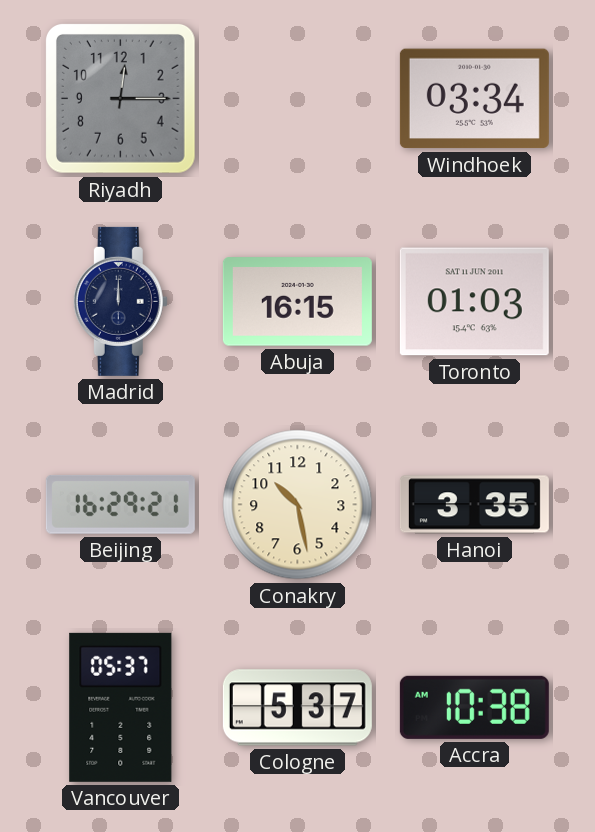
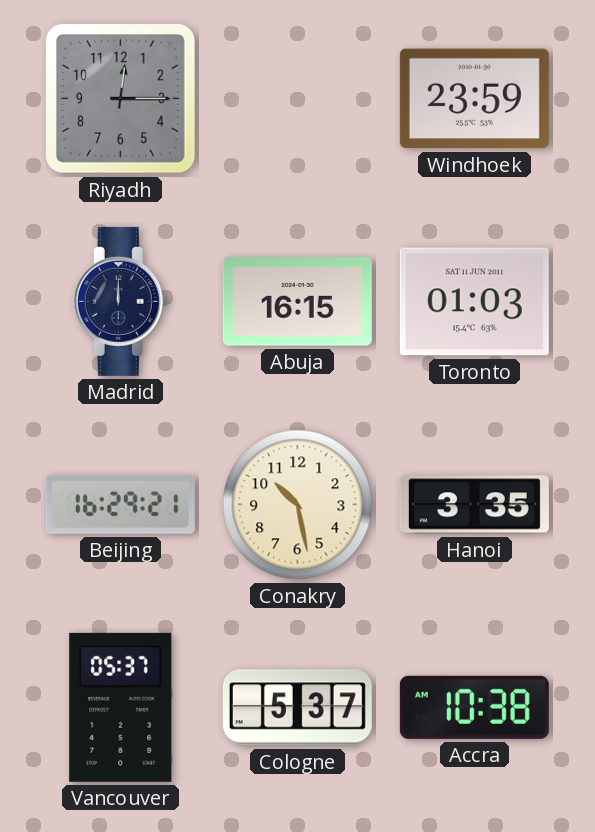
Windhoek: 03:34 -> 23:59
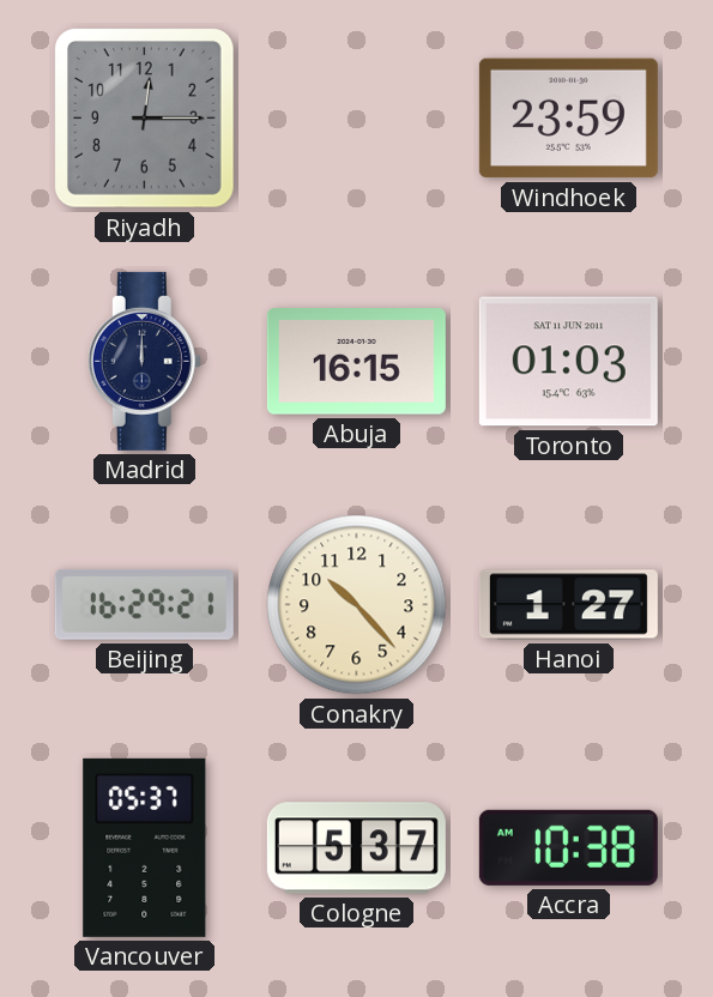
Conakry: 10:28 -> 10:23
Hanoi: 3:35 -> 1:27
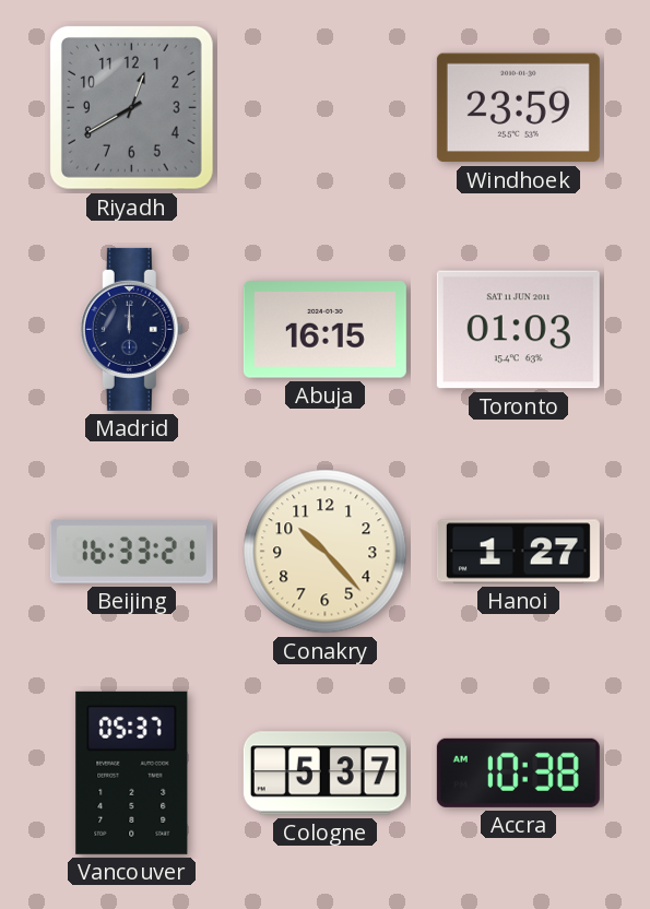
Riyadh: 12:15 -> 12:40
Beijing: 16:29 -> 16:33
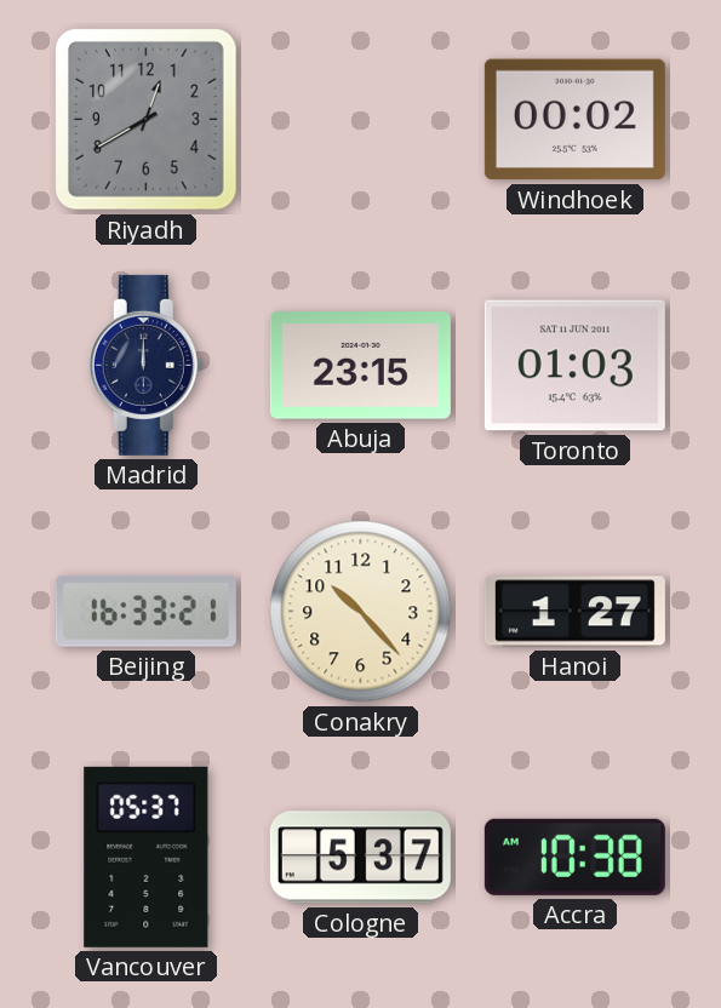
Windhoek: 23:59 -> 00:02
Abuja: 16:15 -> 23:15
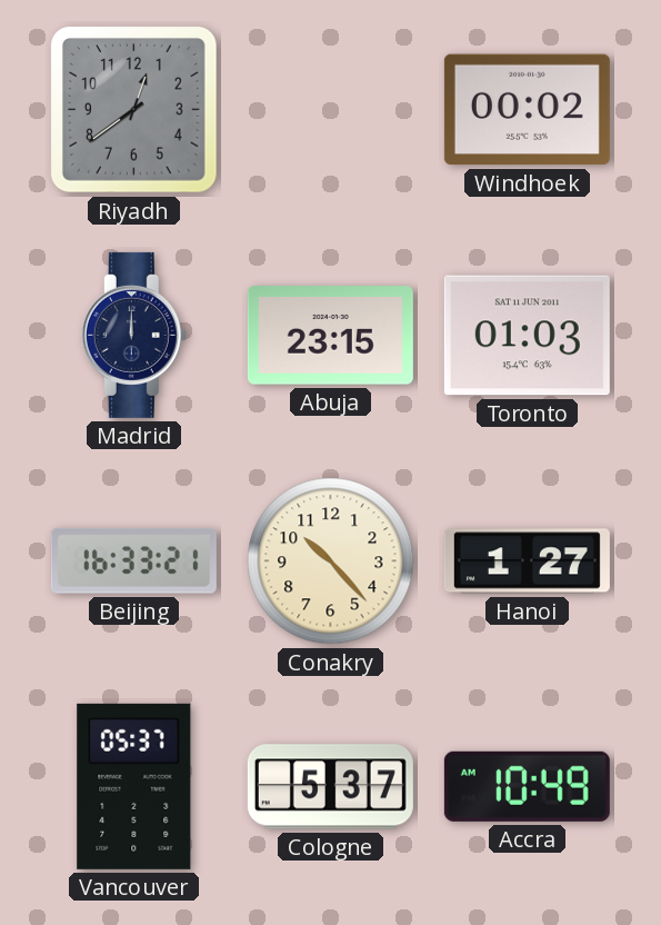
Riyadh: 12:40 -> 12:39
Accra: 10:38 -> 10:49
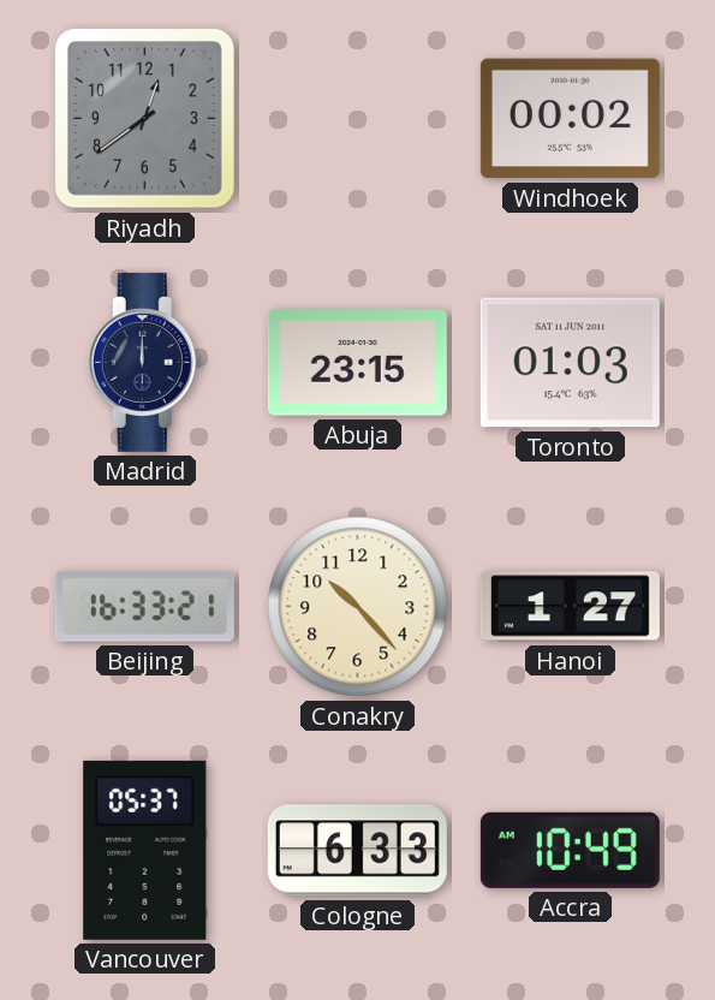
Cologne: 5:37 -> 6:33
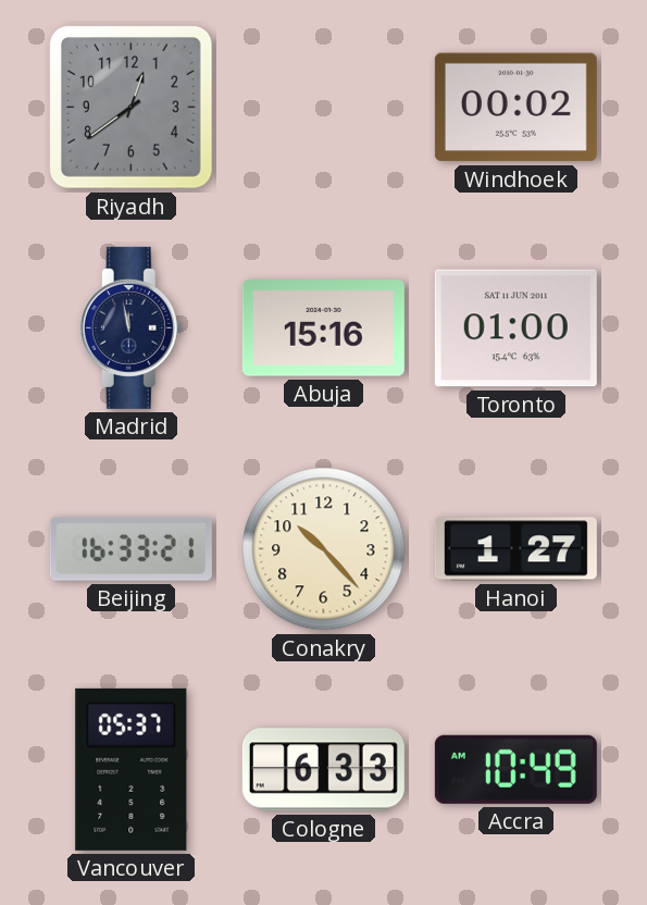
Madrid: 12:00 -> 11:58
Abuja: 23:15 -> 15:16
Toronto: 01:03 -> 01:00
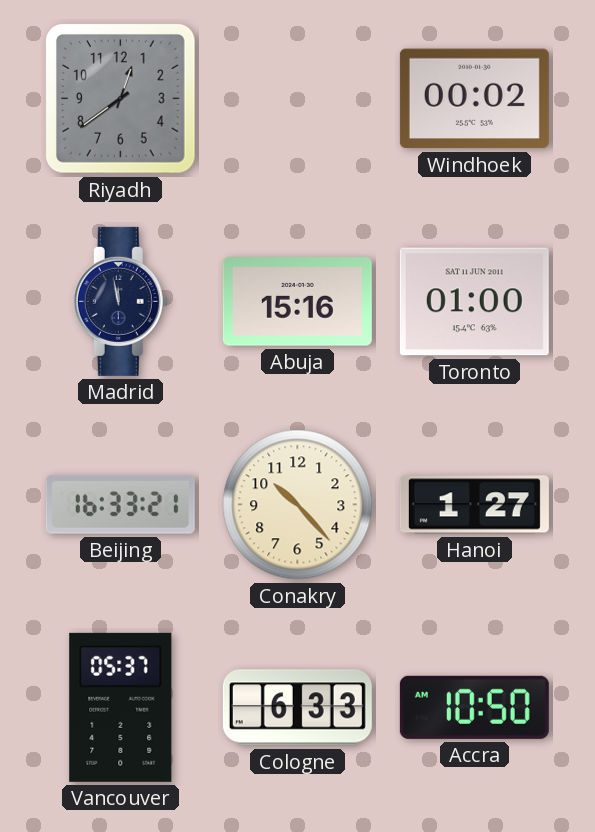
Accra: 10:49 -> 10:50
